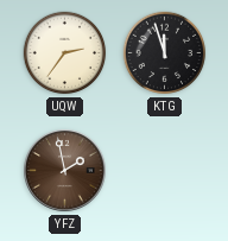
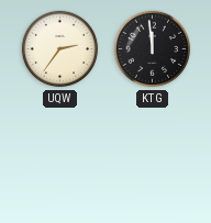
KTG: 11:57 -> 11:59
YFZ: 1:58 -> none
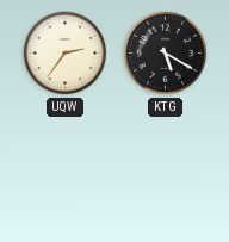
KTG: 11:59 -> 5:20
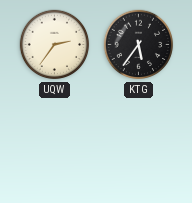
KTG: 5:20 -> 5:36
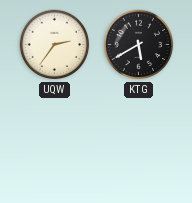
KTG: 5:36 -> 5:40
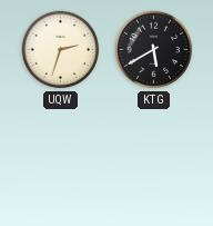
UQW: 2:36 -> 2:33
